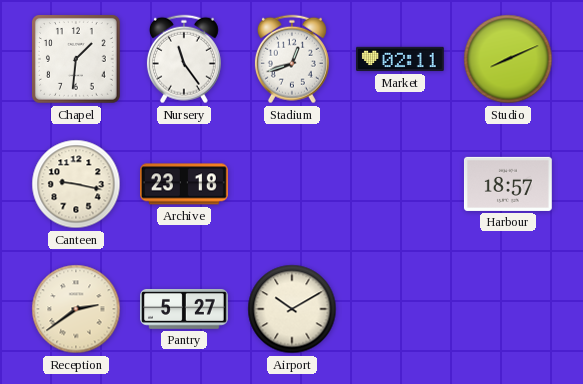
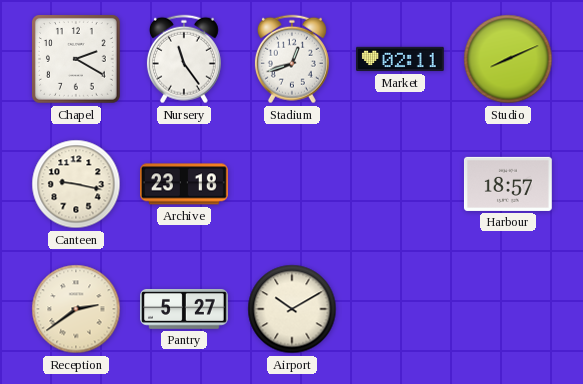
Chapel: 1:31 -> 2:20
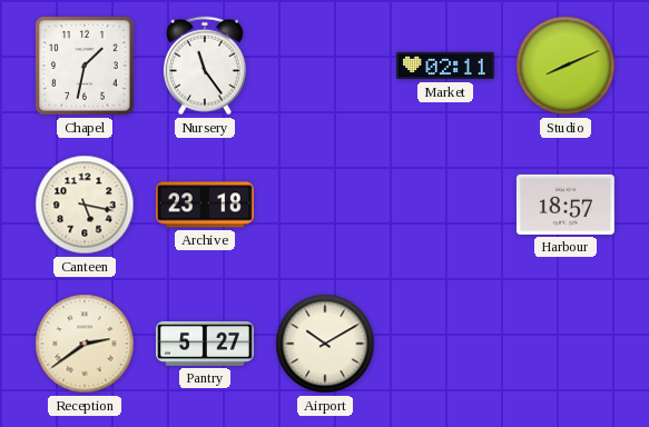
Chapel: 2:20 -> 1:32
Stadium: 12:42 -> none
Canteen: 9:17 -> 5:17
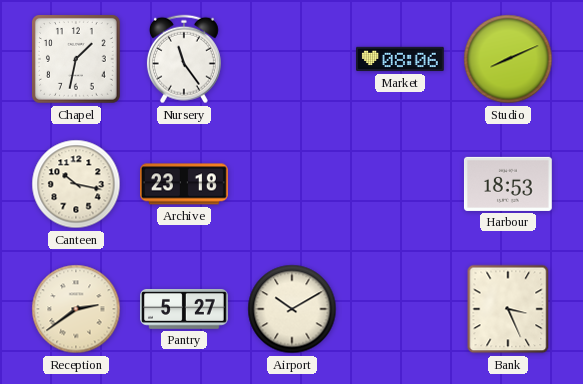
Market: 02:11 -> 08:06
Canteen: 5:17 -> 10:17
Harbour: 18:57 -> 18:53
Bank: none -> 3:26
